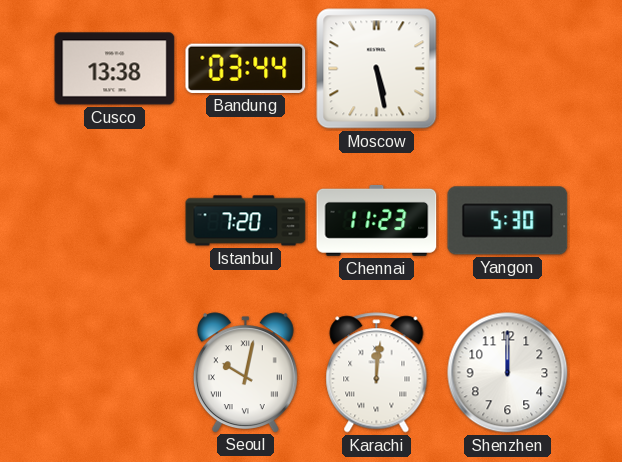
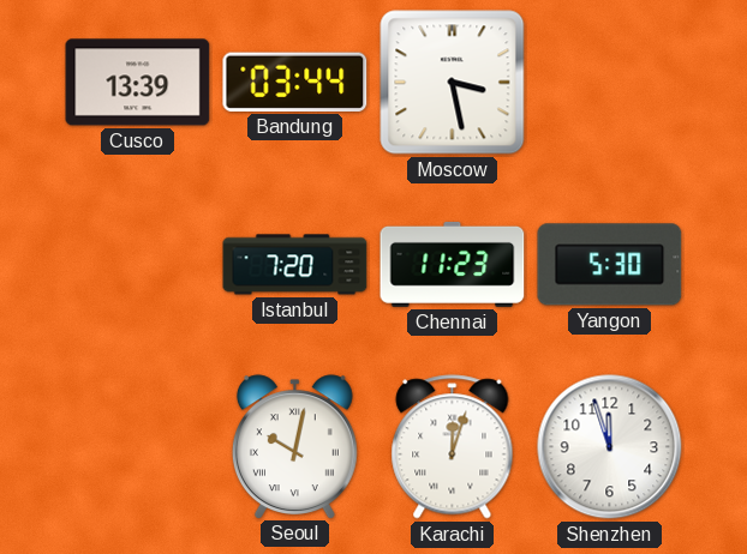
Cusco: 13:38 -> 13:39
Moscow: 5:28 -> 3:28
Karachi: 12:01 -> 12:03
Shenzhen: 12:00 -> 11:57
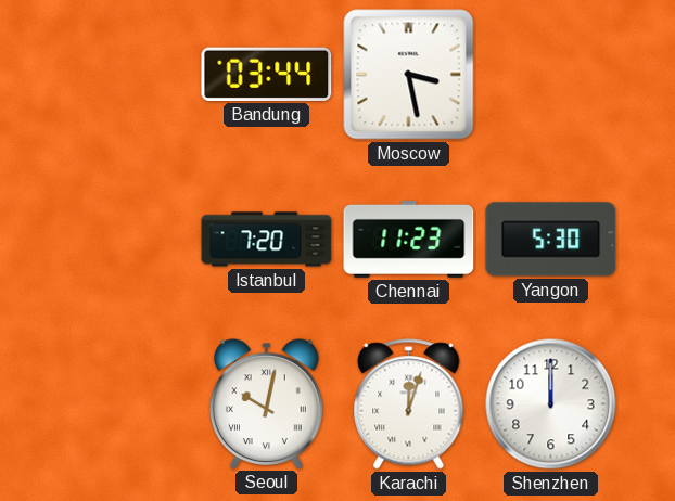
Cusco: 13:39 -> none
Shenzhen: 11:57 -> 12:00
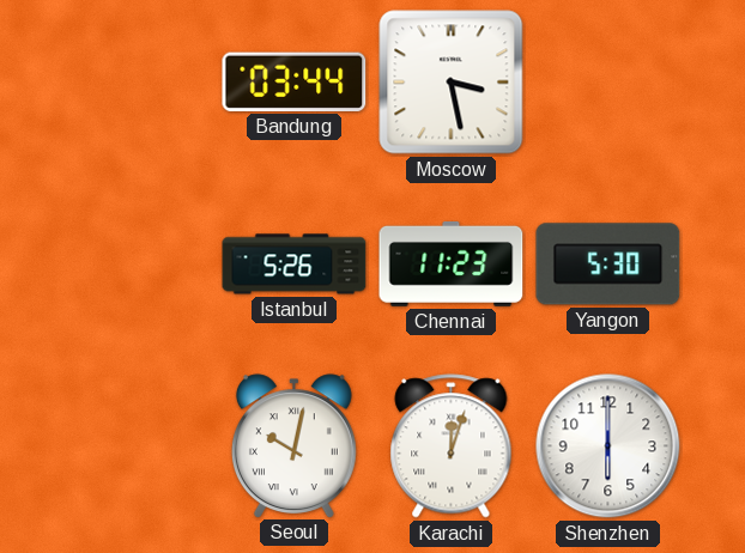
Istanbul: 7:20 -> 5:26
Shenzhen: 12:00 -> 6:00
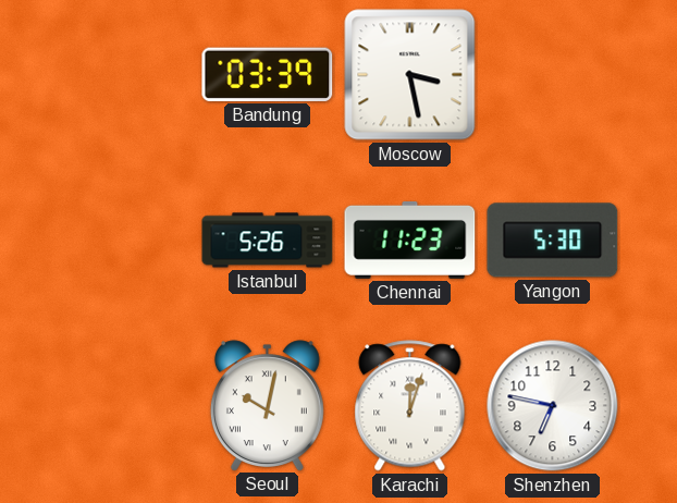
Bandung: 03:44 -> 03:39
Shenzhen: 6:00 -> 6:47
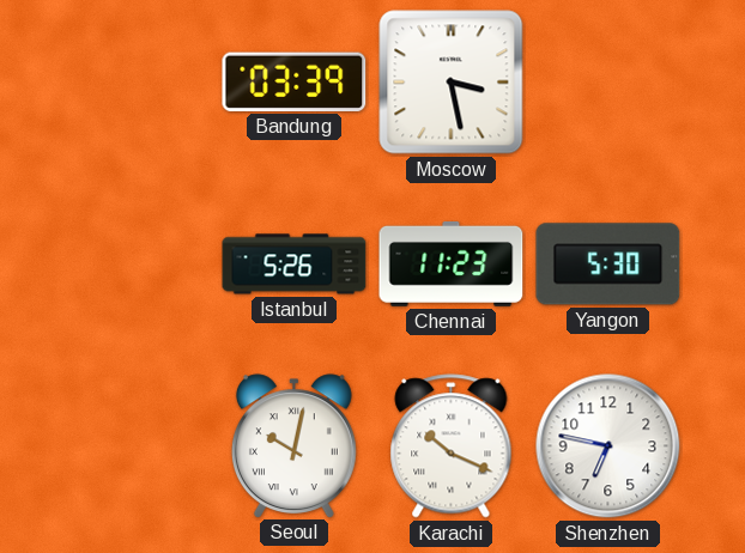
Karachi: 12:03 -> 10:19
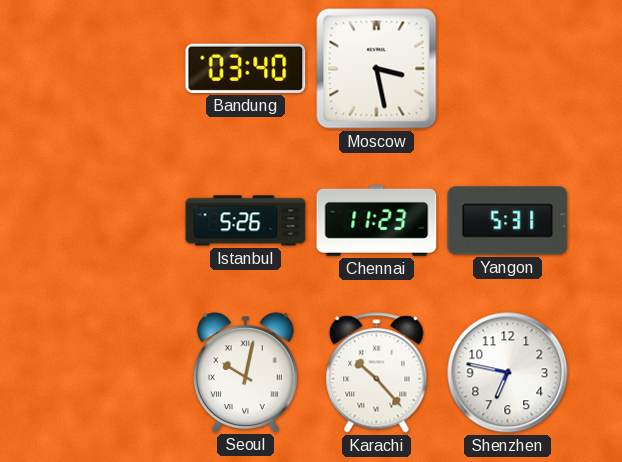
Bandung: 03:39 -> 03:40
Yangon: 5:30 -> 5:31
Karachi: 10:19 -> 10:23
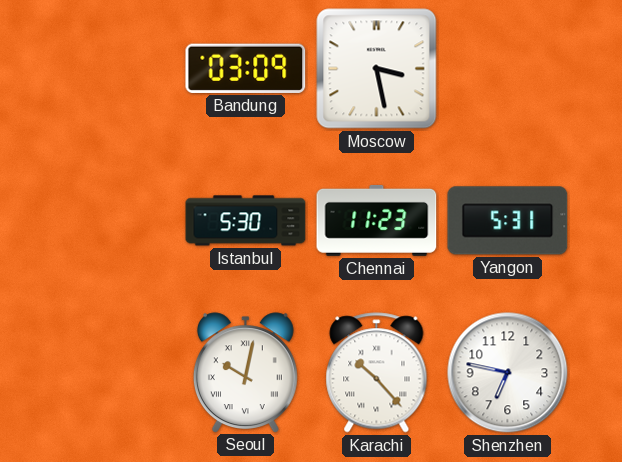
Bandung: 03:40 -> 03:09
Istanbul: 5:26 -> 5:30
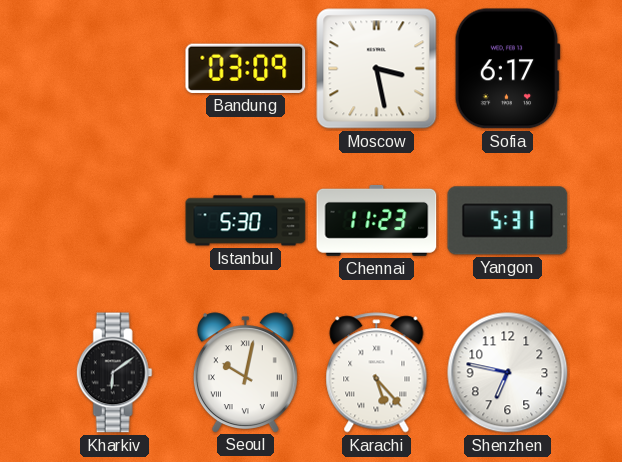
Sofia: none -> 6:17
Kharkiv: none -> 6:09
Karachi: 10:23 -> 5:23
